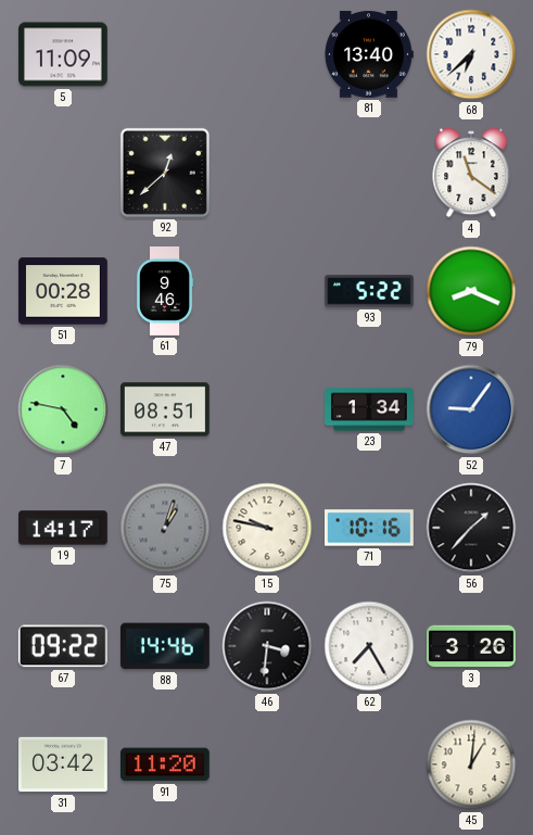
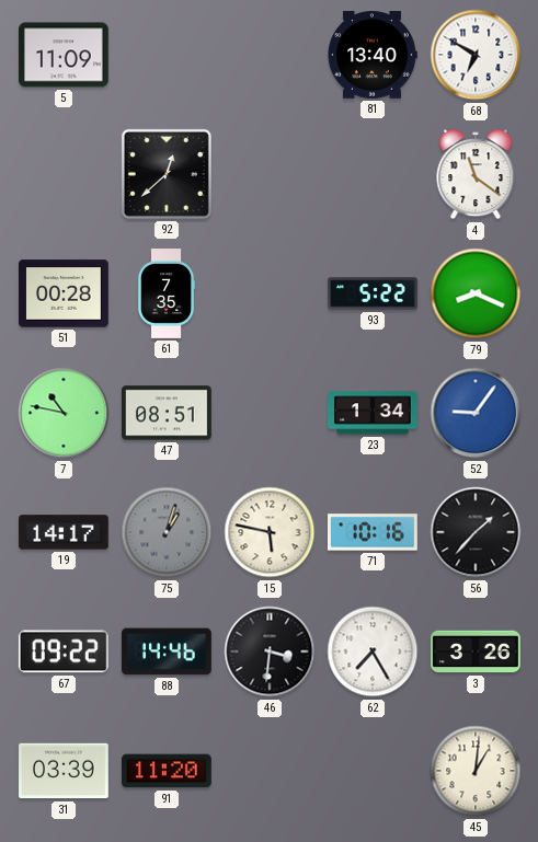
68: 6:38 -> 6:50
61: 9:46 -> 7:35
7: 4:47 -> 10:47
15: 9:47 -> 5:47
31: 03:42 -> 03:39
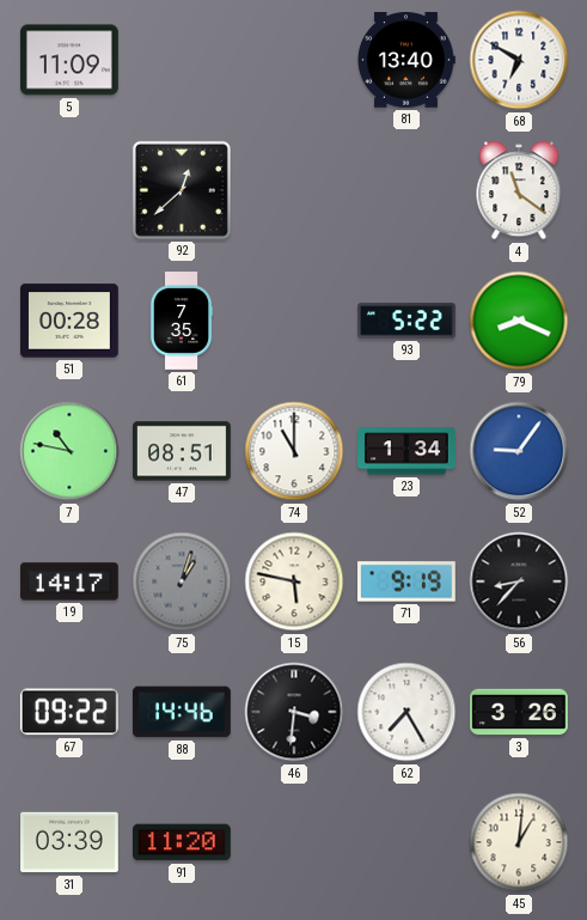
74: none -> 11:00
71: 10:16 -> 9:19
56: 1:37 -> 8:37
